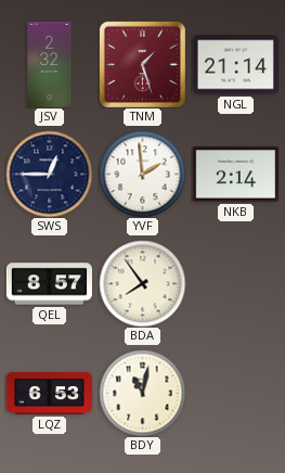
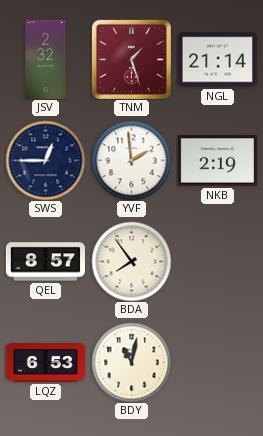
NKB: 2:14 -> 2:19
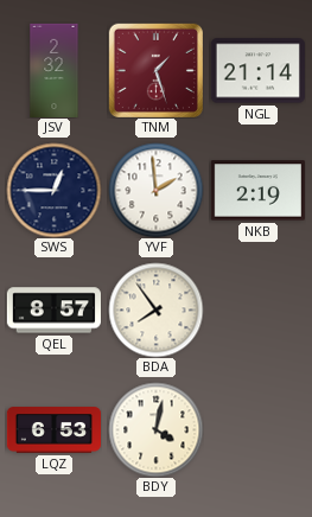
BDY: 11:02 -> 4:02
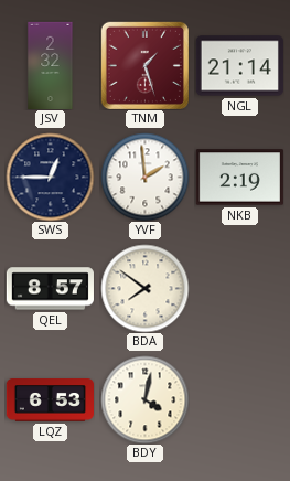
BDA: 7:54 -> 7:51
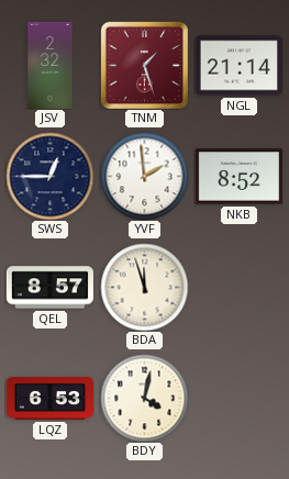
NKB: 2:19 -> 8:52
BDA: 7:51 -> 11:57
